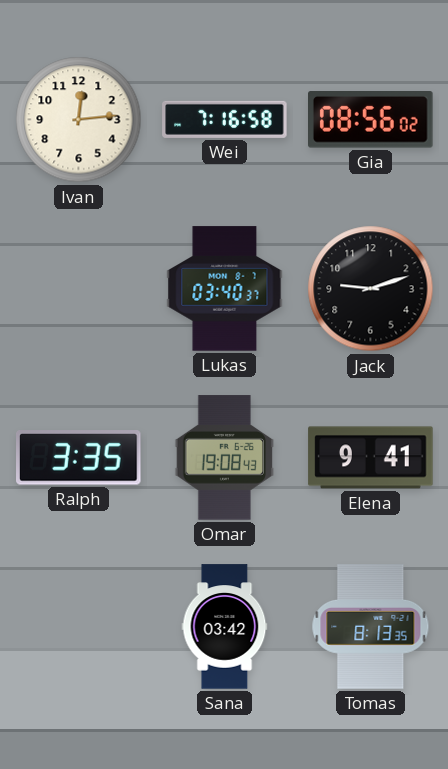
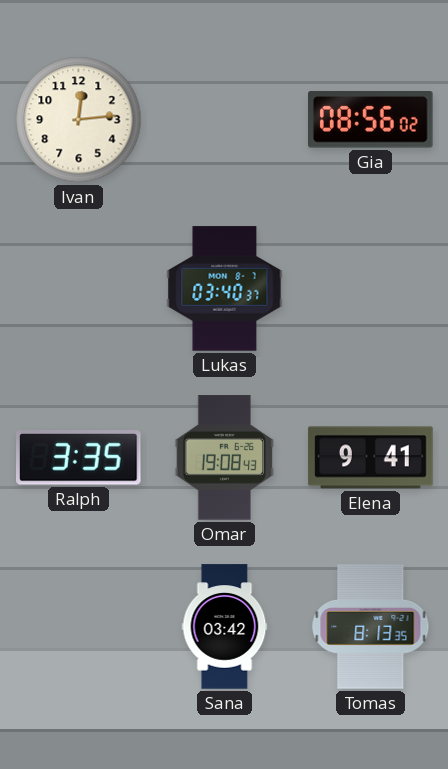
Wei: 7:16 -> none
Jack: 9:12 -> none
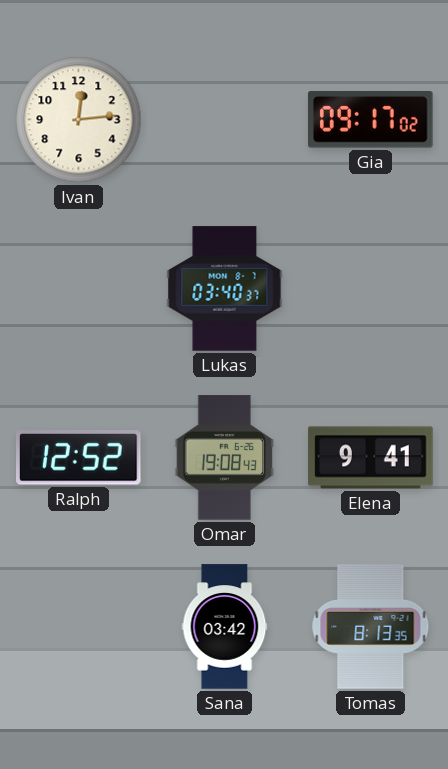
Gia: 08:56 -> 09:17
Ralph: 3:35 -> 12:52
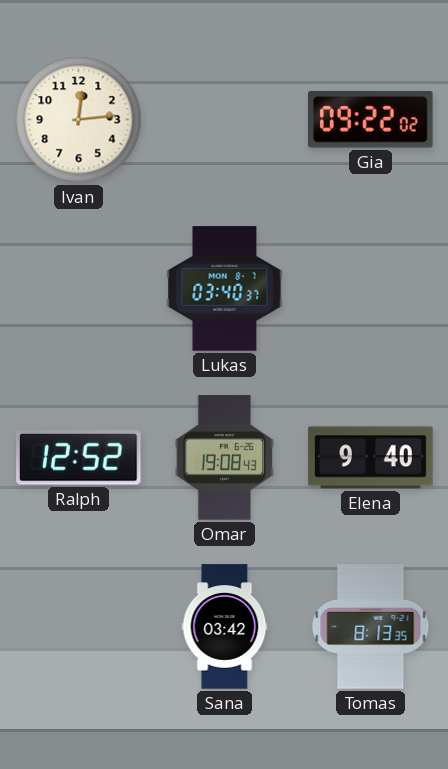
Gia: 09:17 -> 09:22
Elena: 9:41 -> 9:40
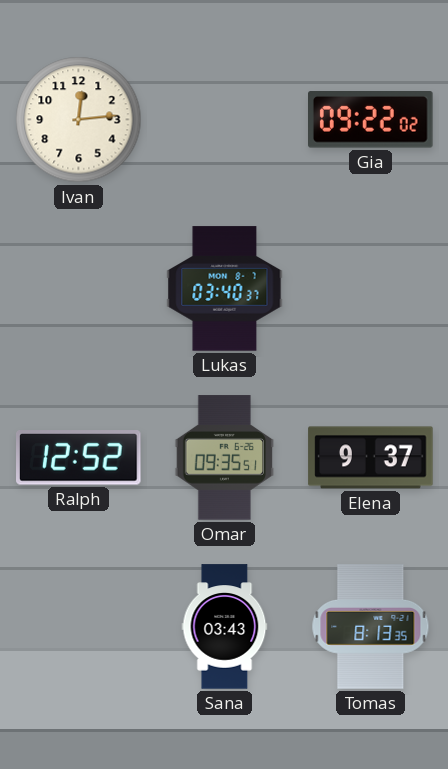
Omar: 19:08 -> 09:35
Elena: 9:40 -> 9:37
Sana: 03:42 -> 03:43
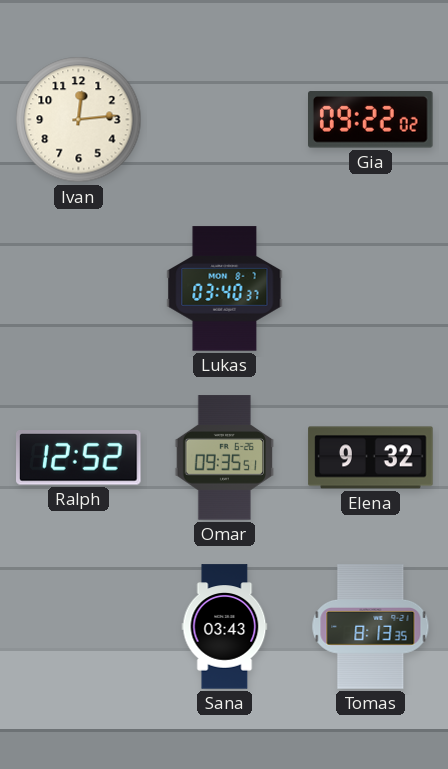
Elena: 9:37 -> 9:32
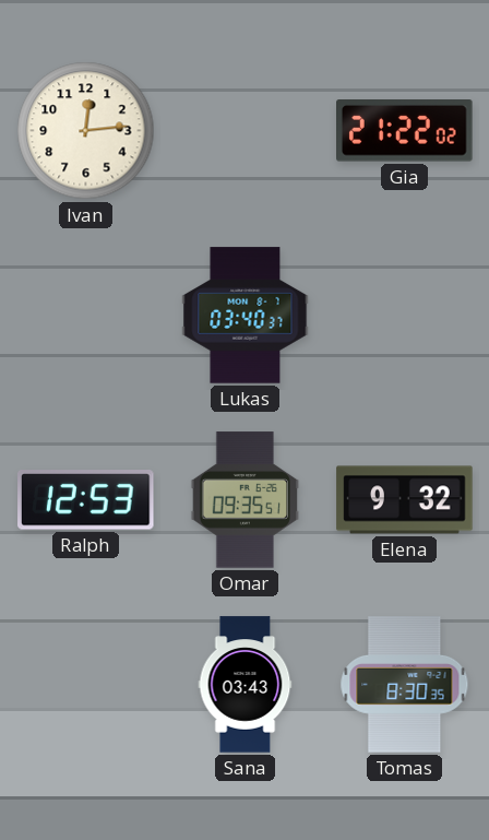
Gia: 09:22 -> 21:22
Ralph: 12:52 -> 12:53
Tomas: 8:13 -> 8:30
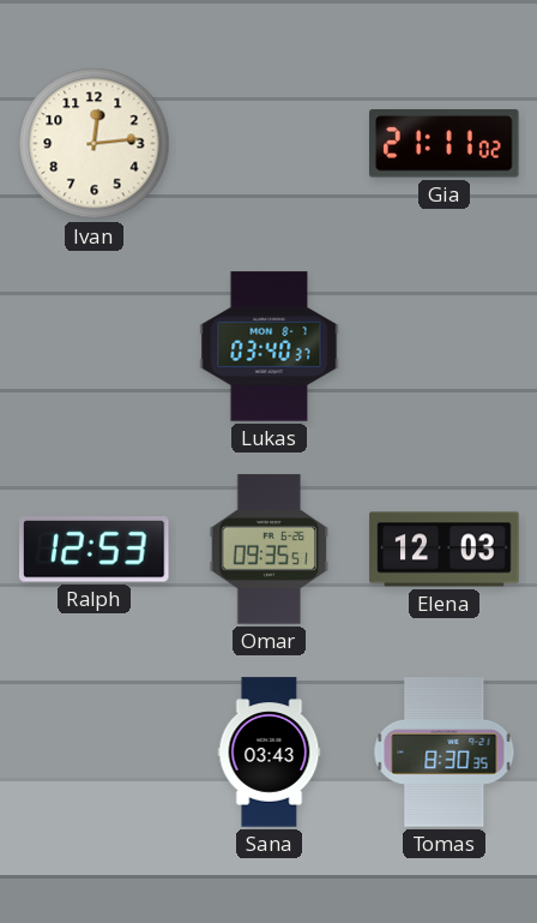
Gia: 21:22 -> 21:11
Elena: 9:32 -> 12:03
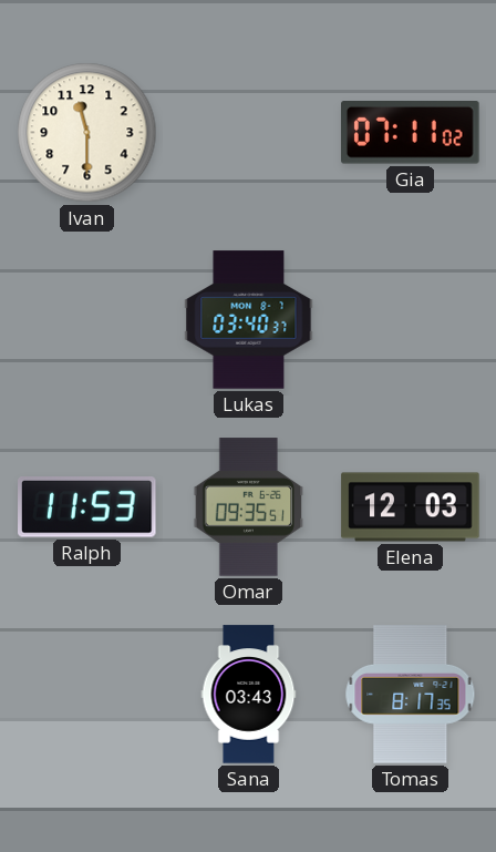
Ivan: 12:14 -> 11:30
Gia: 21:11 -> 07:11
Ralph: 12:53 -> 11:53
Tomas: 8:30 -> 8:17
